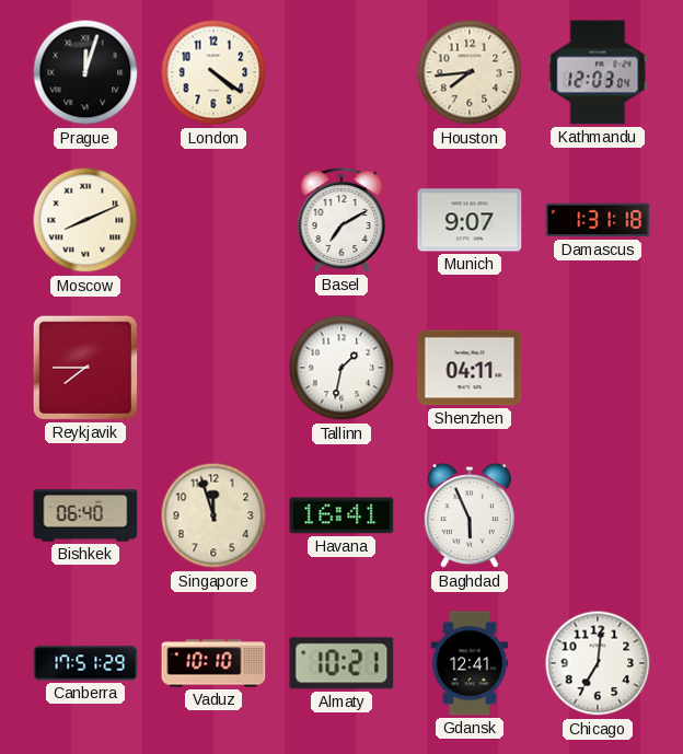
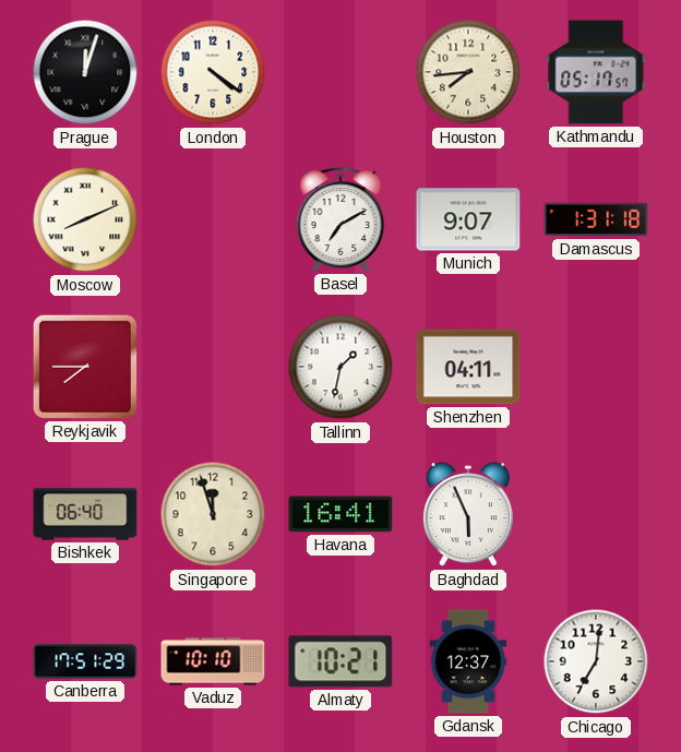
Kathmandu: 12:03 -> 05:17
Gdansk: 12:41 -> 12:37
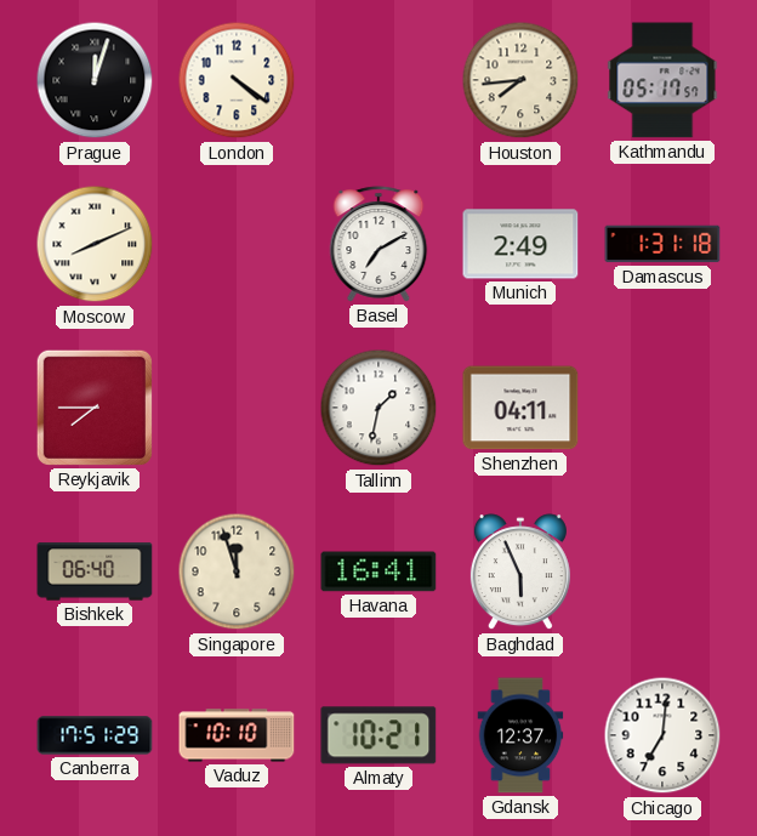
Munich: 9:07 -> 2:49
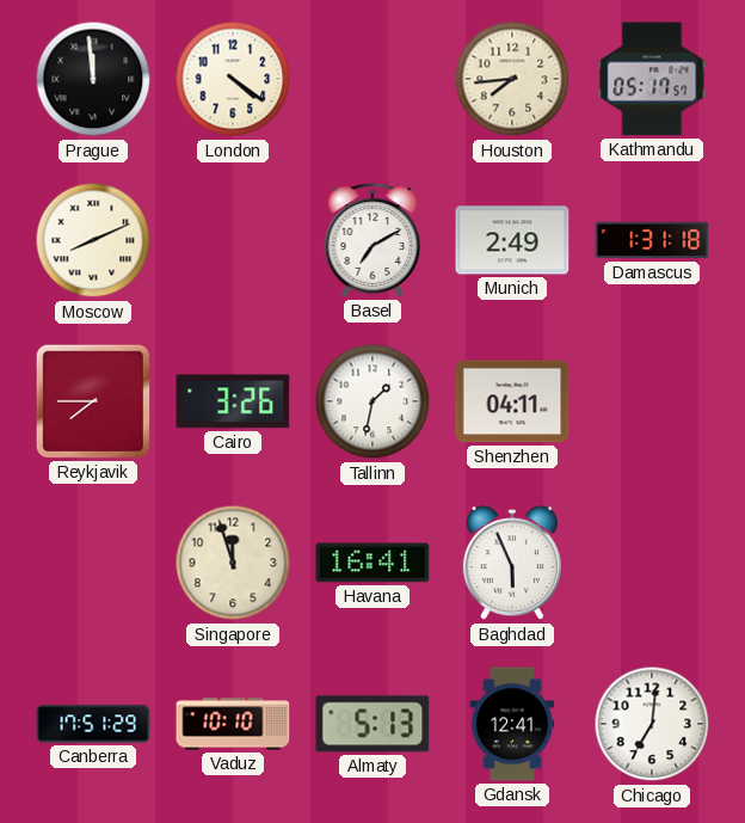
Prague: 12:03 -> 11:59
Cairo: none -> 3:26
Bishkek: 06:40 -> none
Almaty: 10:21 -> 5:13
Gdansk: 12:37 -> 12:41
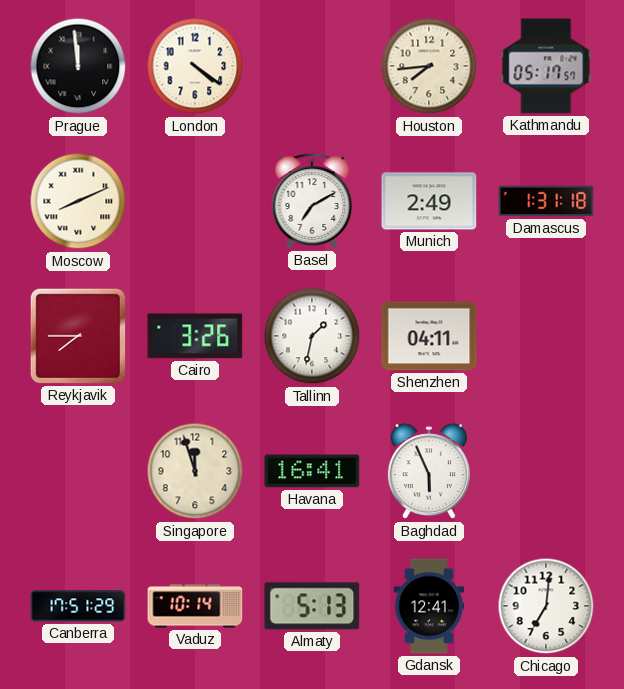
Vaduz: 10:10 -> 10:14
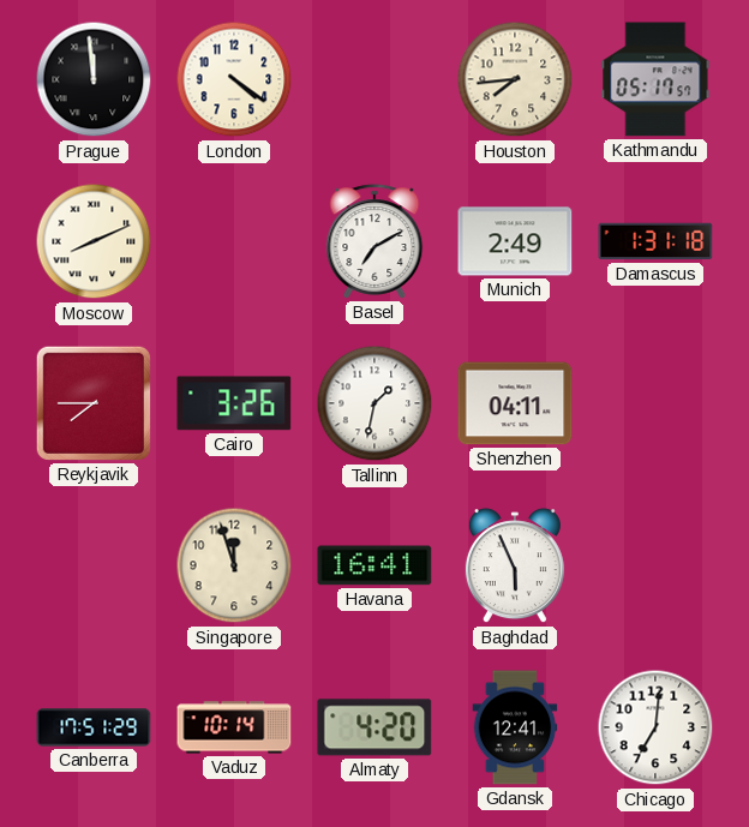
Almaty: 5:13 -> 4:20
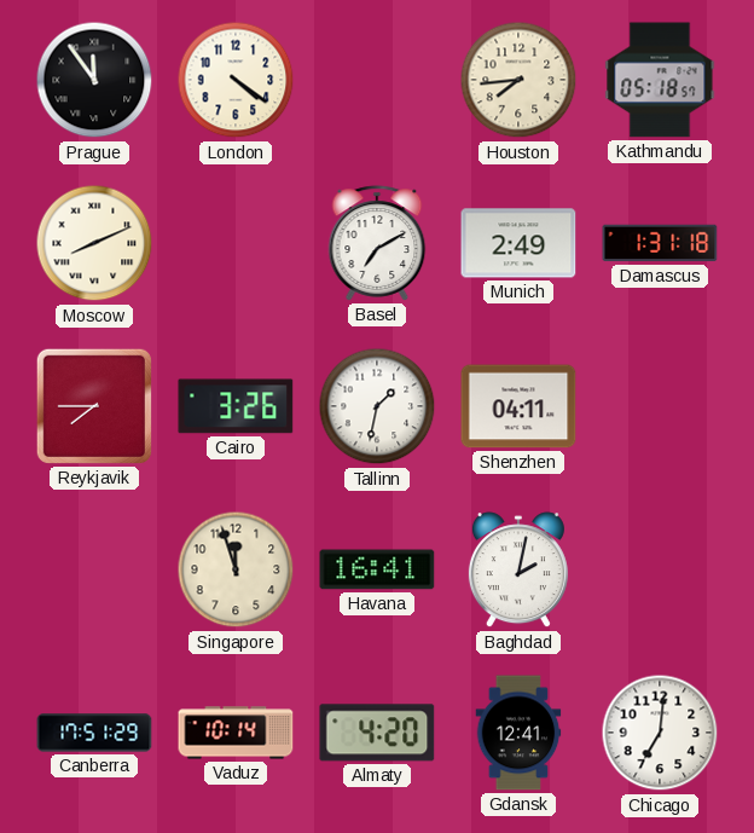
Prague: 11:59 -> 11:54
Kathmandu: 05:17 -> 05:18
Baghdad: 5:56 -> 2:02
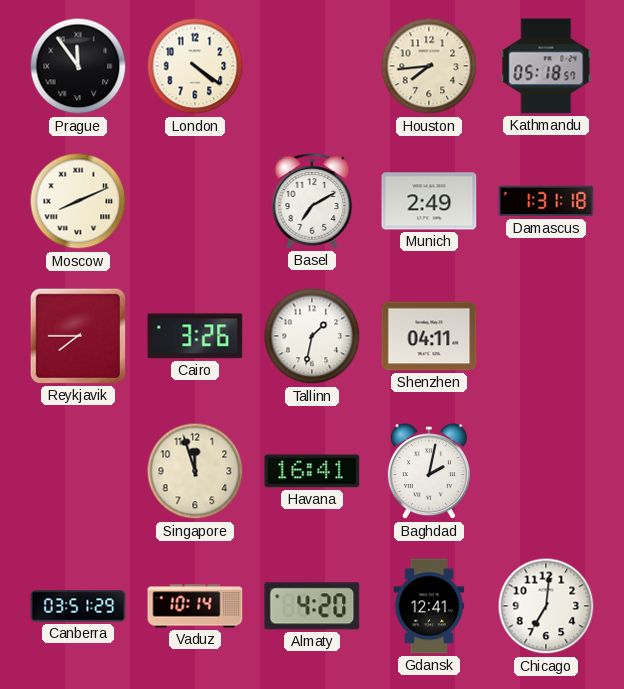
Canberra: 17:51 -> 03:51
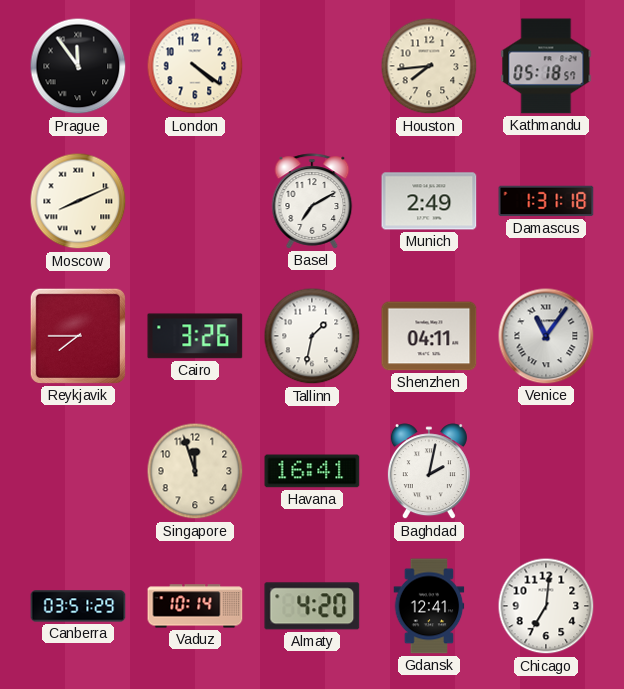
Venice: none -> 11:06
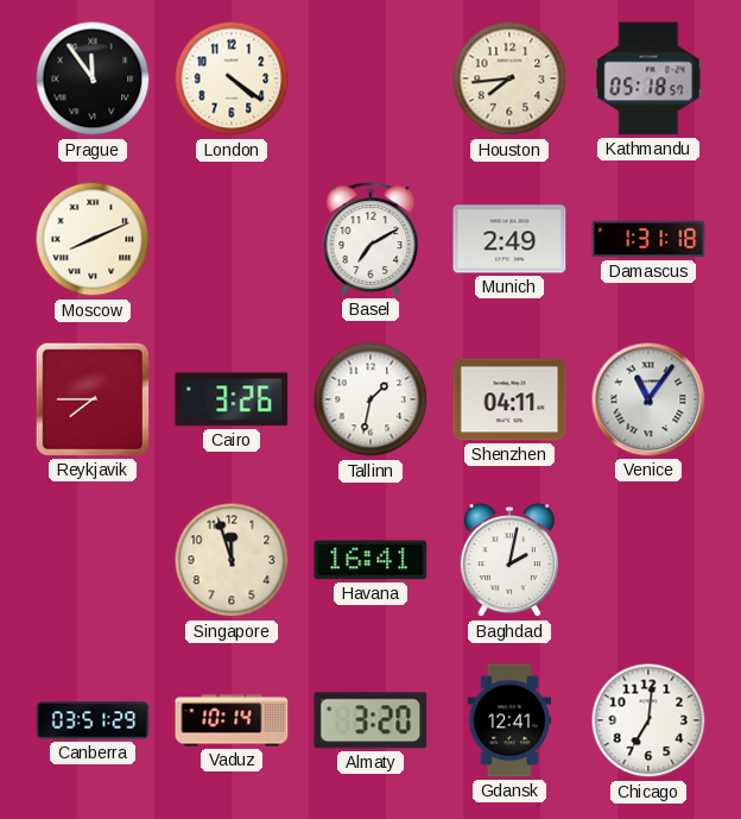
Almaty: 4:20 -> 3:20
